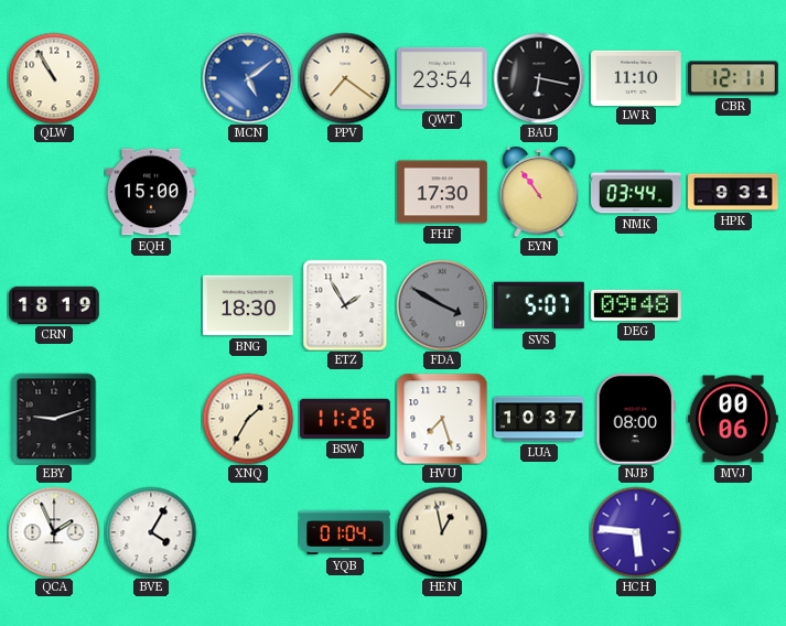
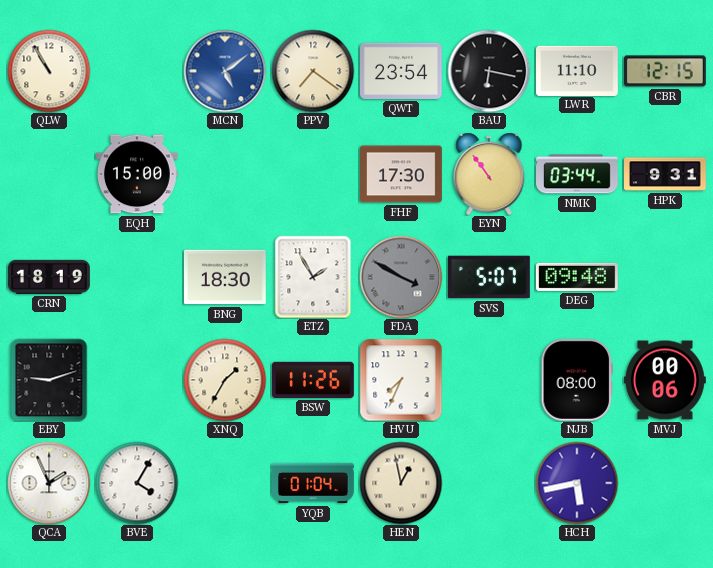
CBR: 12:11 -> 12:15
HVU: 7:27 -> 7:34
LUA: 10:37 -> none
HCH: 5:46 -> 5:43
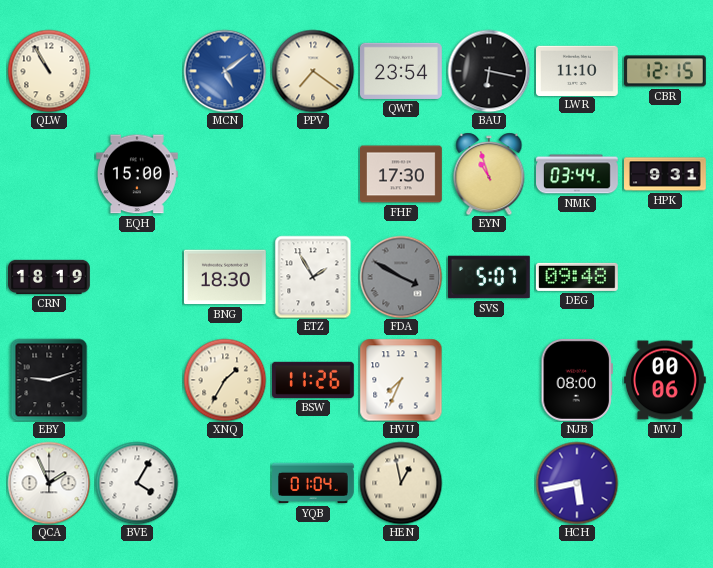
EYN: 10:54 -> 10:57
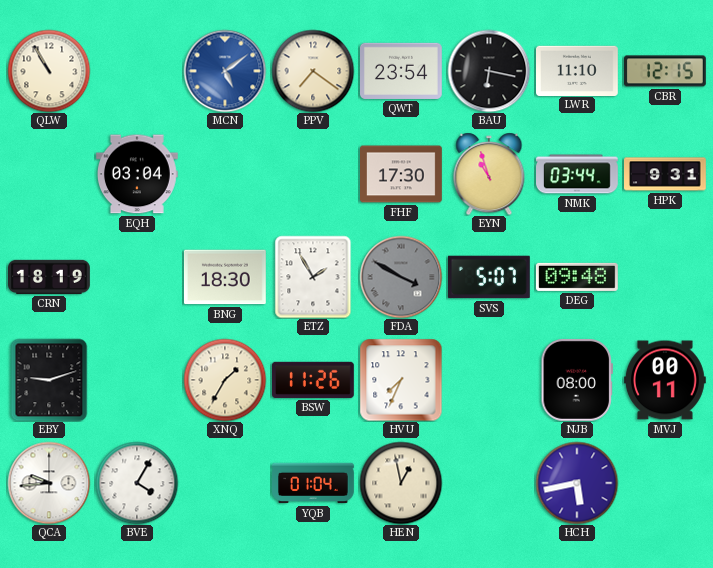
EQH: 15:00 -> 03:04
MVJ: 00:06 -> 00:11
QCA: 1:56 -> 9:44
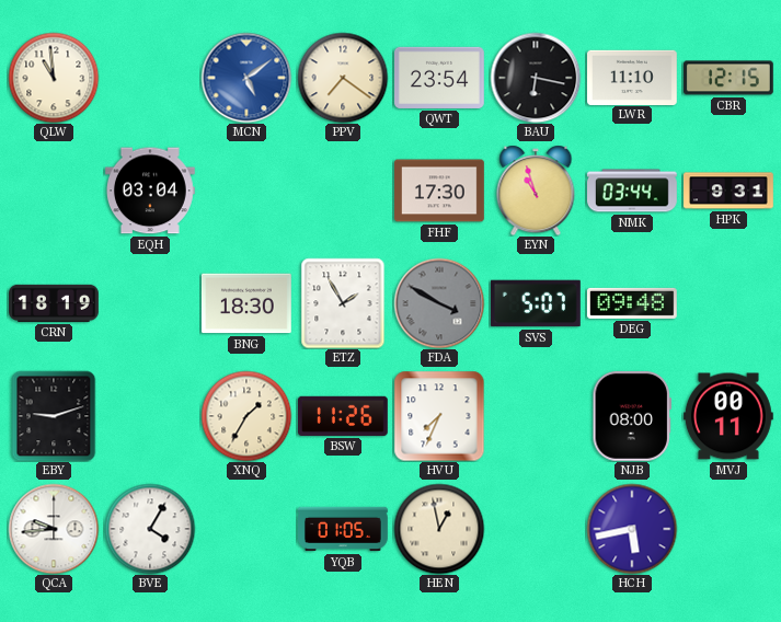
QLW: 10:55 -> 10:59
YQB: 01:04 -> 01:05
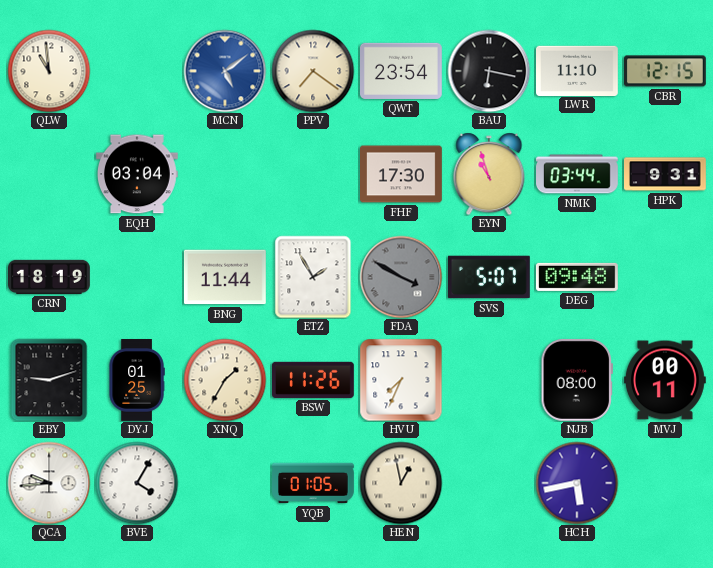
BNG: 18:30 -> 11:44
DYJ: none -> 01:25
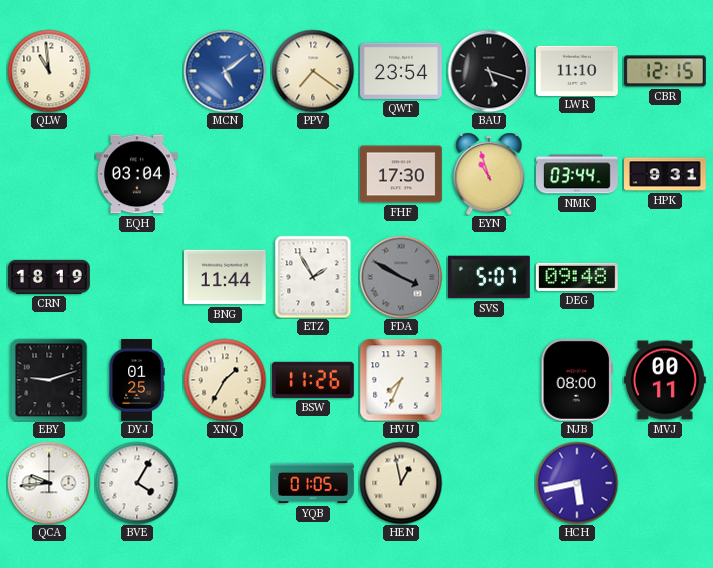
BAU: 6:17 -> 5:18
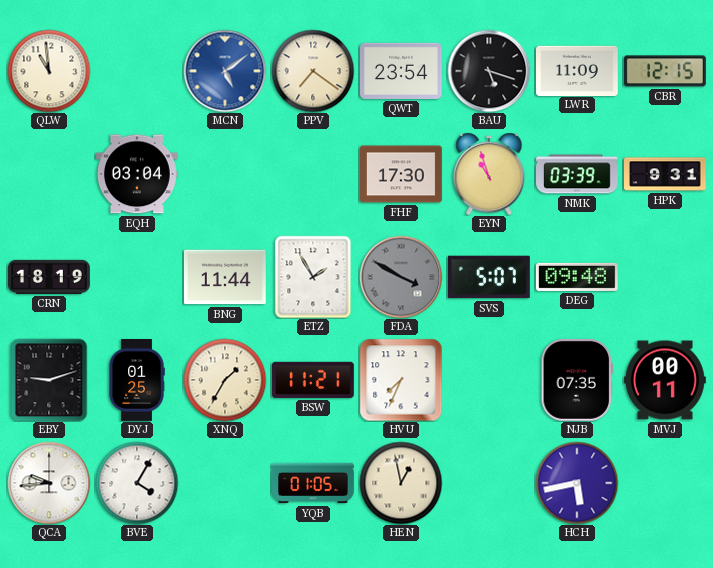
LWR: 11:10 -> 11:09
NMK: 03:44 -> 03:39
BSW: 11:26 -> 11:21
NJB: 08:00 -> 07:35
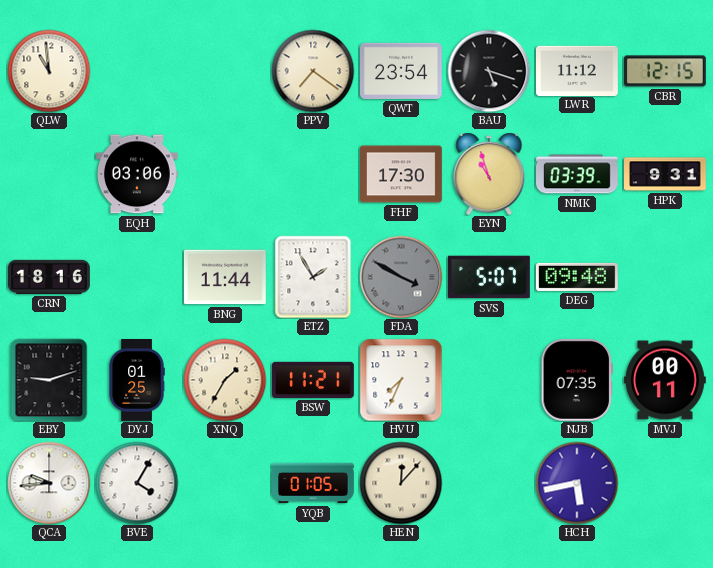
MCN: 5:09 -> none
LWR: 11:09 -> 11:12
EQH: 03:04 -> 03:06
CRN: 18:19 -> 18:16
HEN: 12:58 -> 12:07
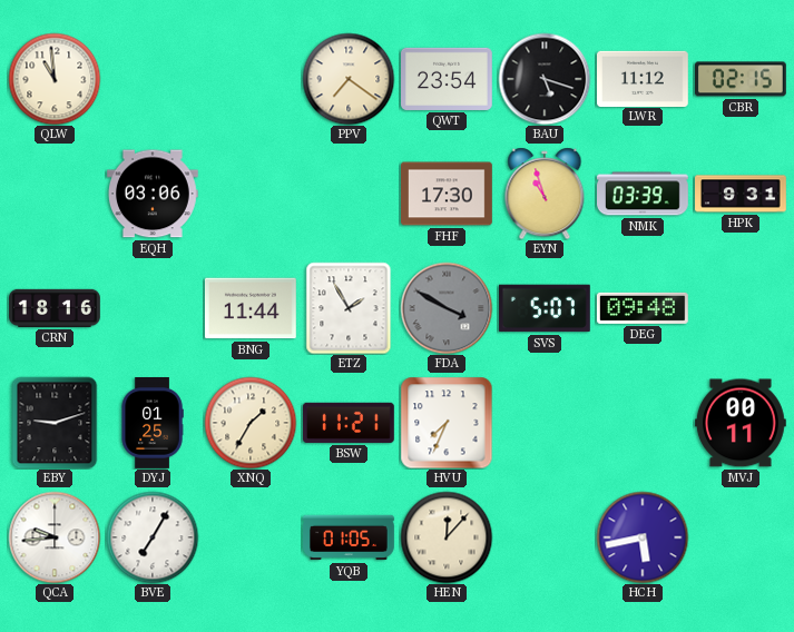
CBR: 12:15 -> 02:15
NJB: 07:35 -> none
BVE: 4:05 -> 7:05
